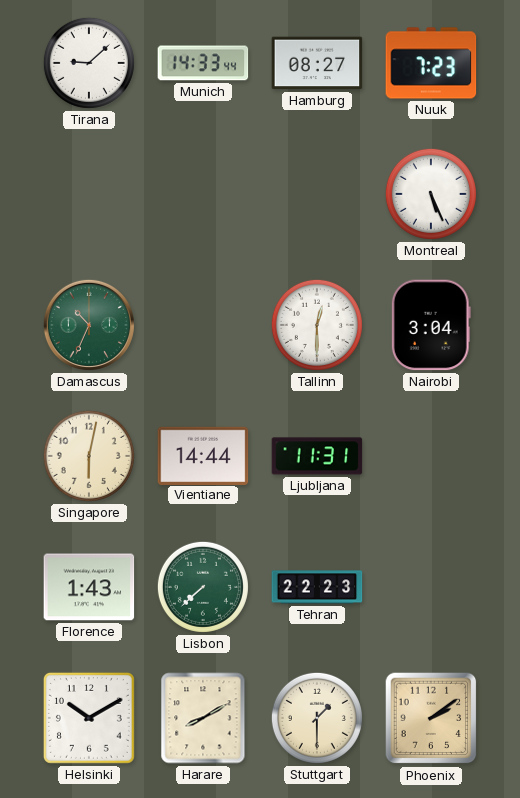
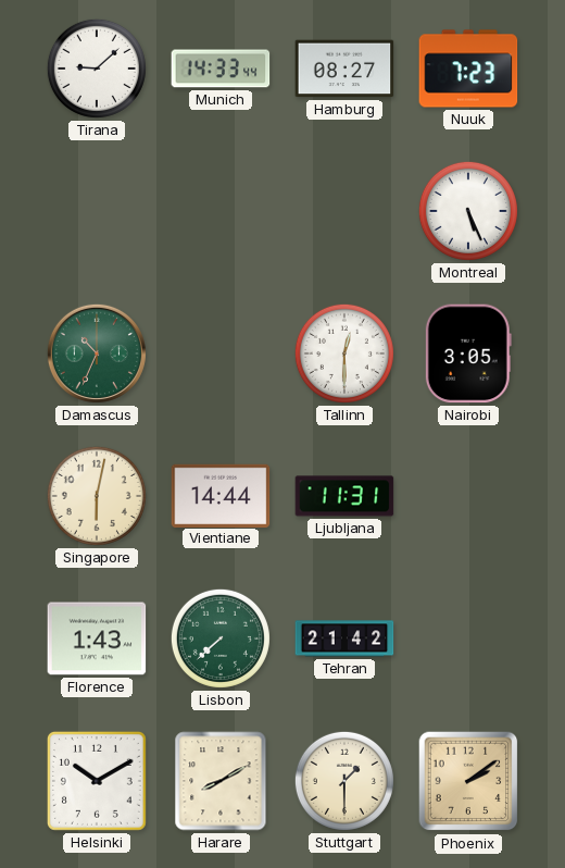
Nairobi: 3:04 -> 3:05
Tehran: 22:23 -> 21:42
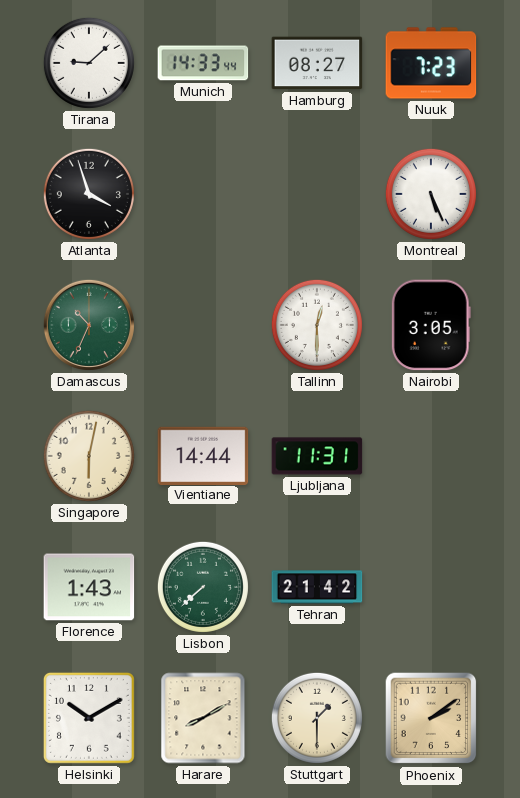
Atlanta: none -> 3:57
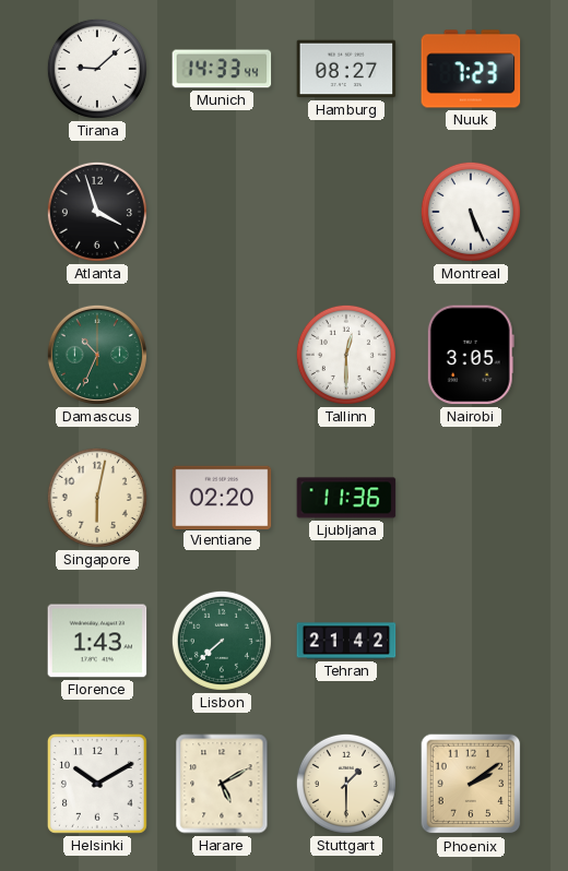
Vientiane: 14:44 -> 02:20
Ljubljana: 11:31 -> 11:36
Harare: 8:10 -> 5:10
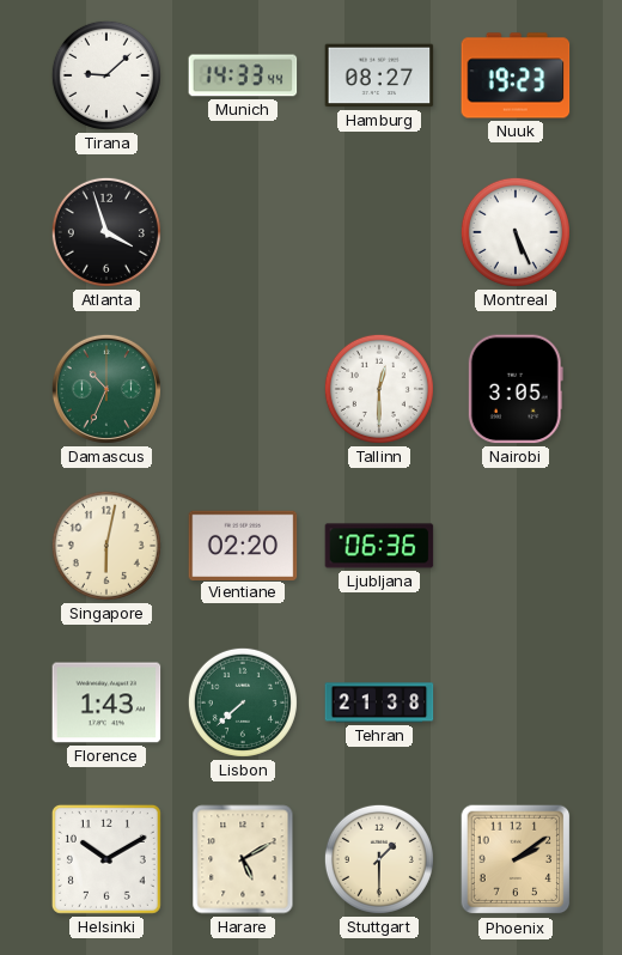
Nuuk: 7:23 -> 19:23
Ljubljana: 11:36 -> 06:36
Tehran: 21:42 -> 21:38
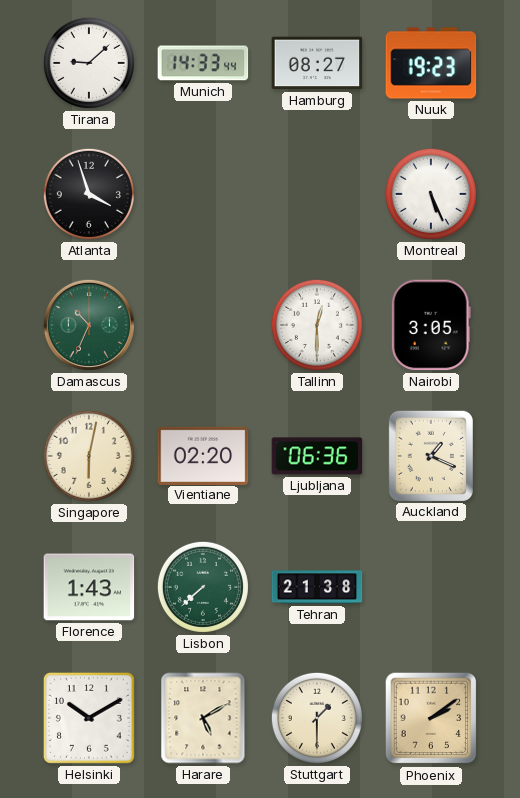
Auckland: none -> 1:19
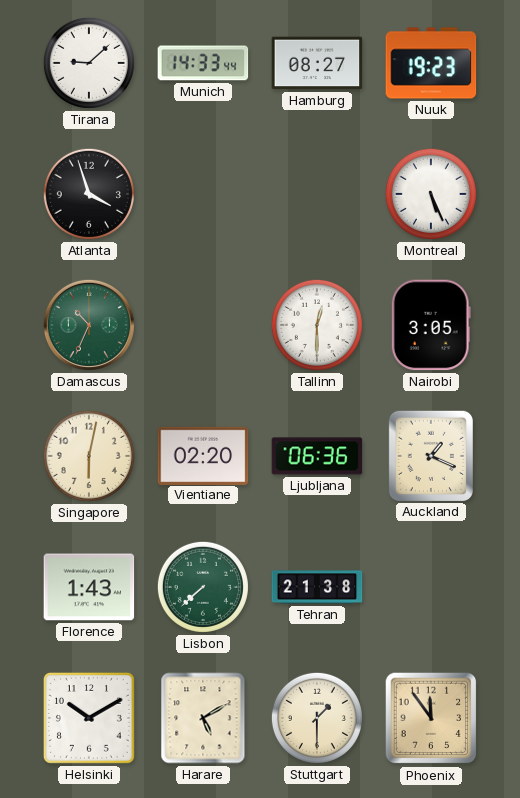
Phoenix: 2:09 -> 11:54
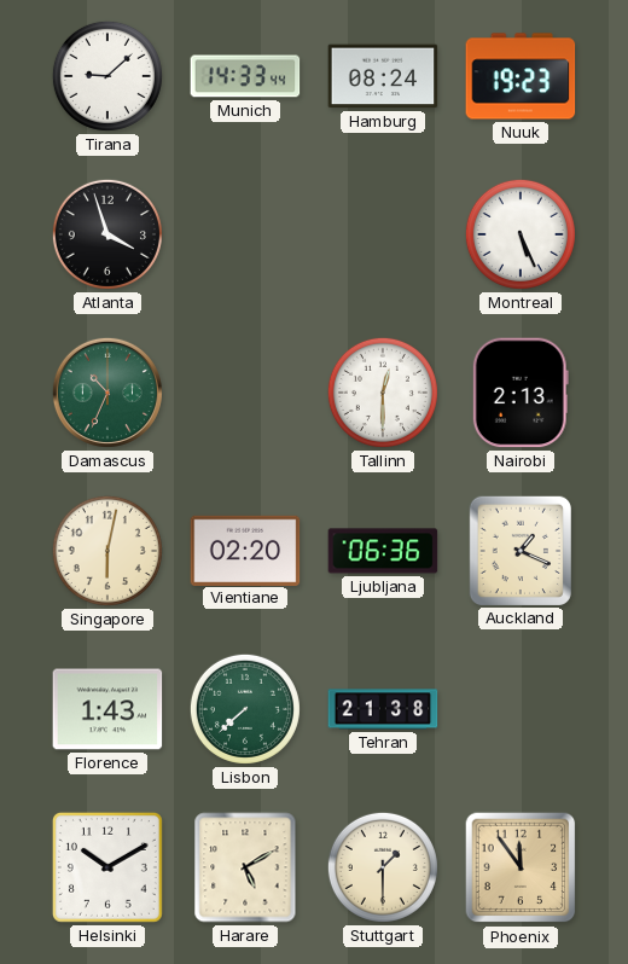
Hamburg: 08:27 -> 08:24
Nairobi: 3:05 -> 2:13
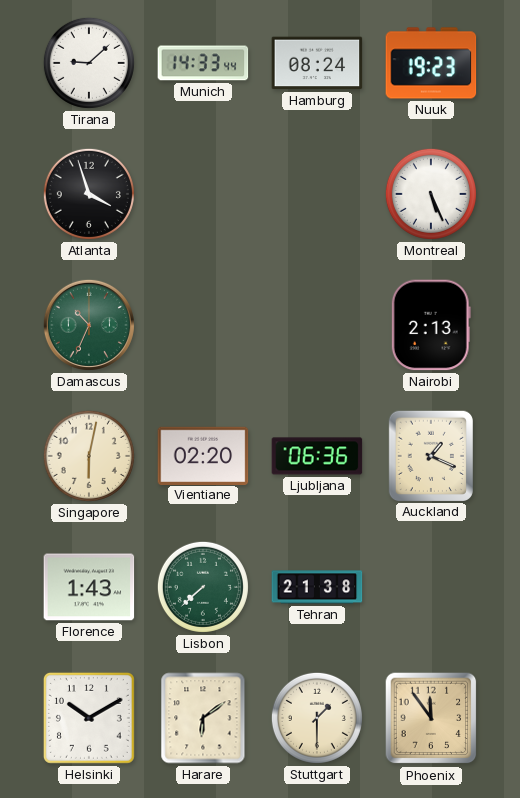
Tallinn: 12:30 -> none
Harare: 5:10 -> 6:09
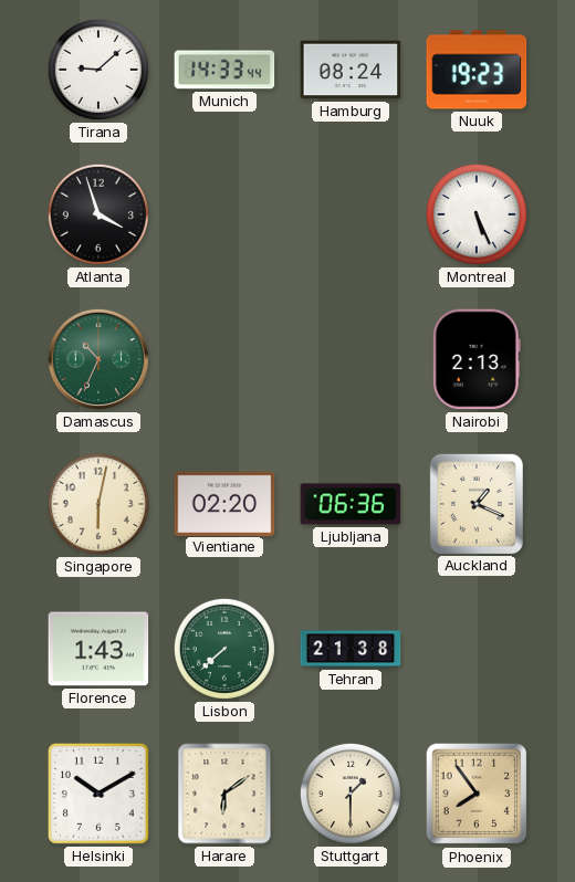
Phoenix: 11:54 -> 7:54
